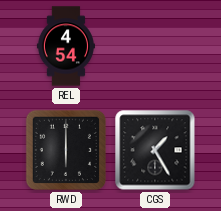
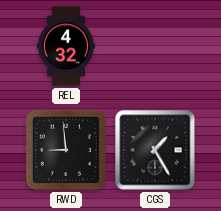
REL: 4:54 -> 4:32
RWD: 6:00 -> 8:59
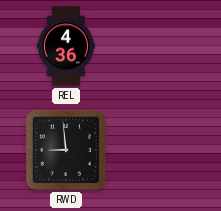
REL: 4:32 -> 4:36
CGS: 1:25 -> none
